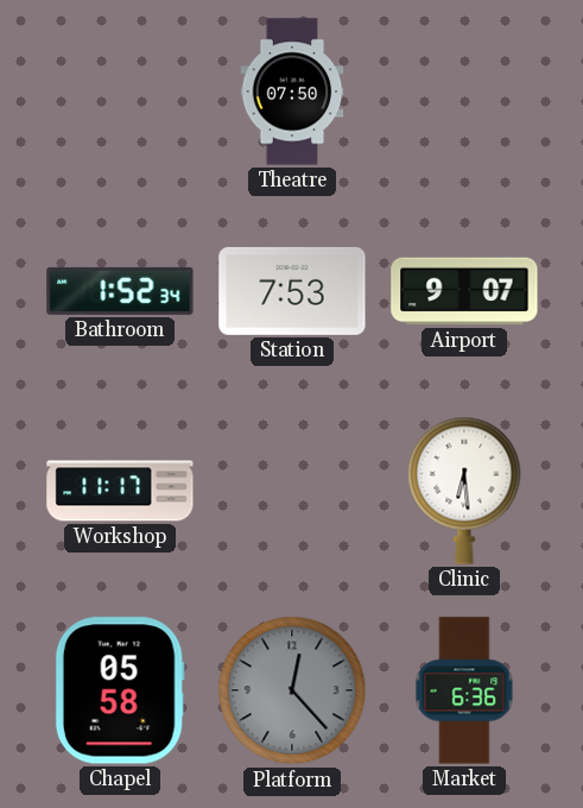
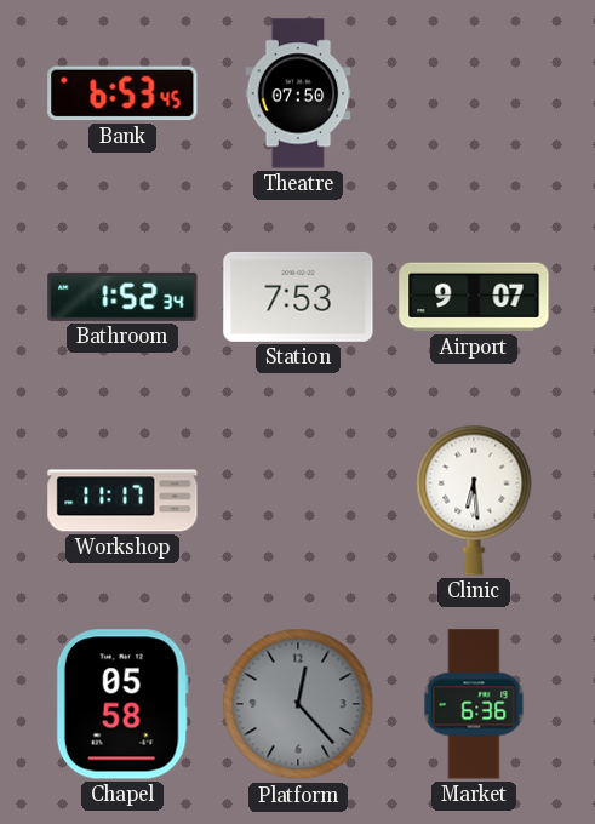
Bank: none -> 6:53
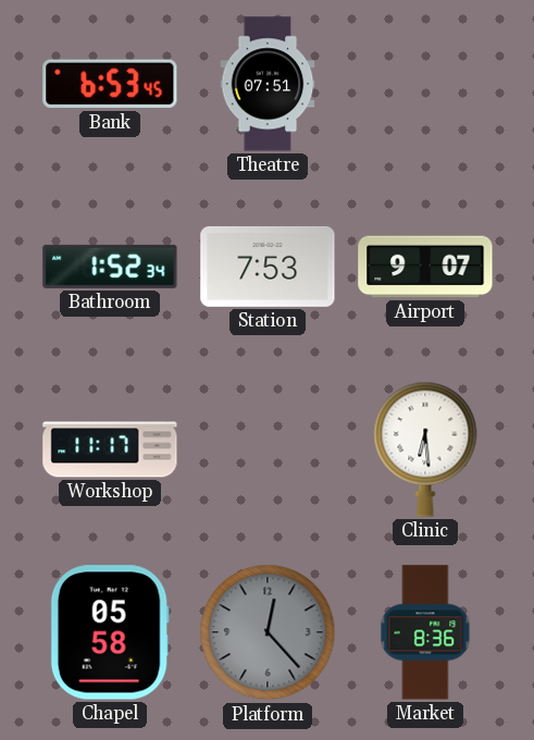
Theatre: 07:50 -> 07:51
Market: 6:36 -> 8:36
